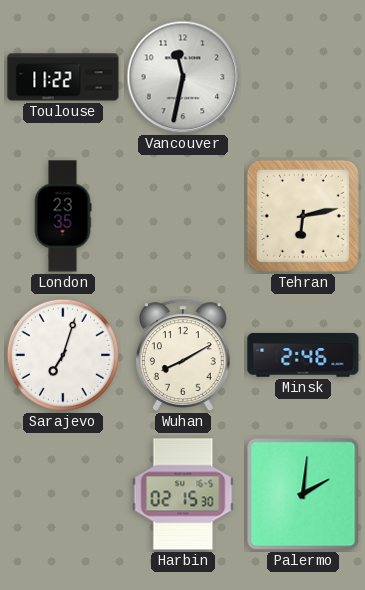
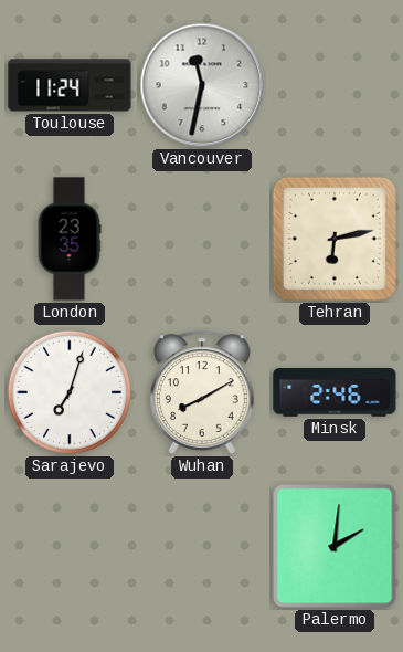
Toulouse: 11:22 -> 11:24
Harbin: 02:15 -> none
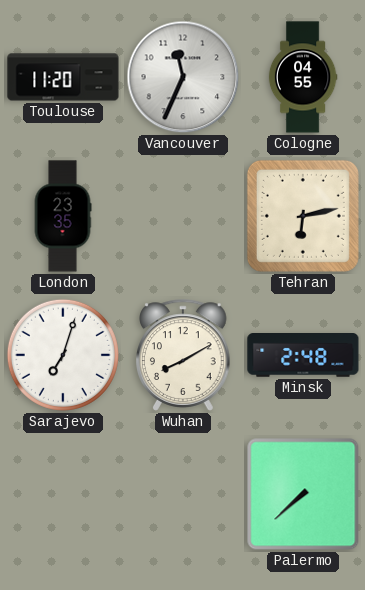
Toulouse: 11:24 -> 11:20
Vancouver: 11:32 -> 11:34
Cologne: none -> 04:55
Minsk: 2:46 -> 2:48
Palermo: 2:01 -> 7:38
